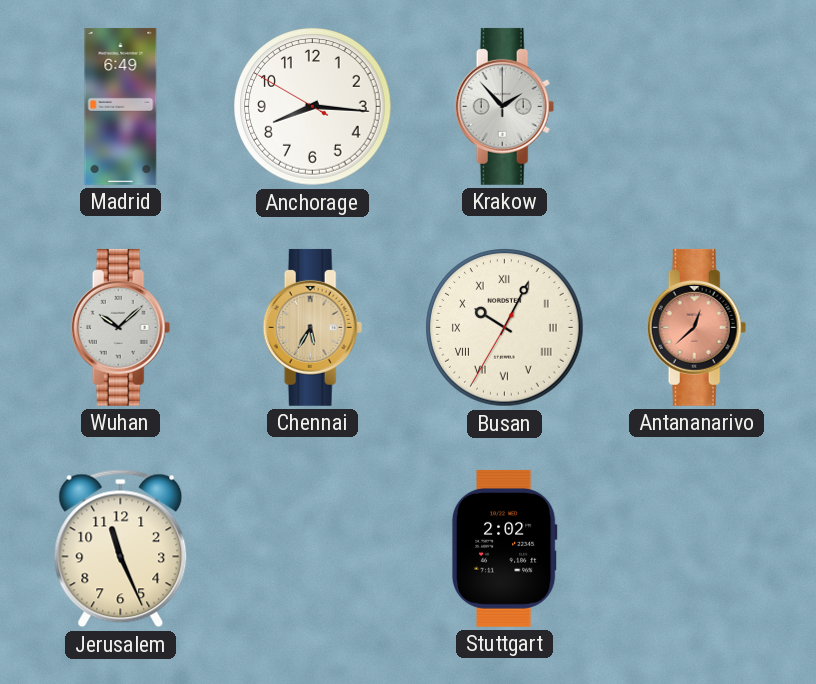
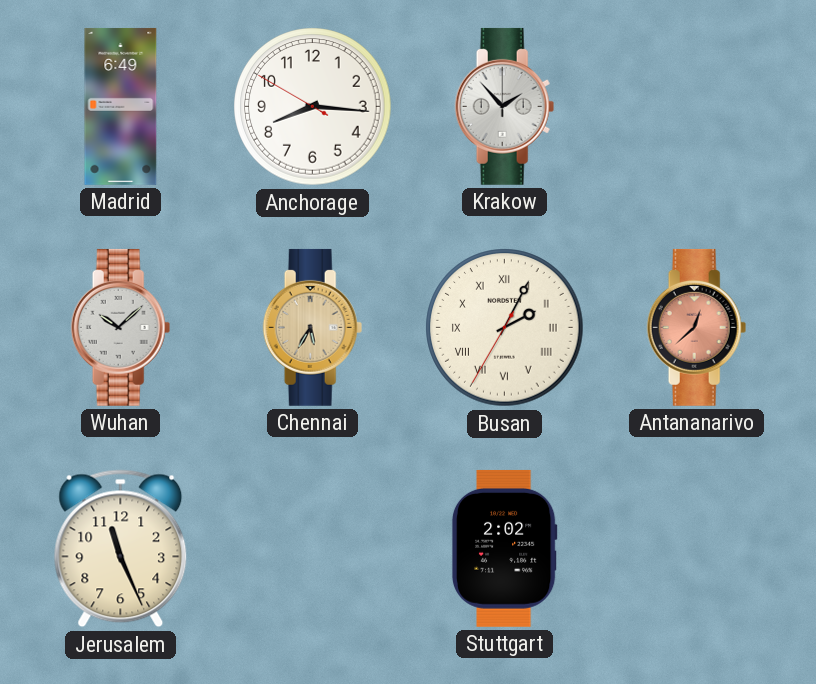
Busan: 10:04 -> 2:04
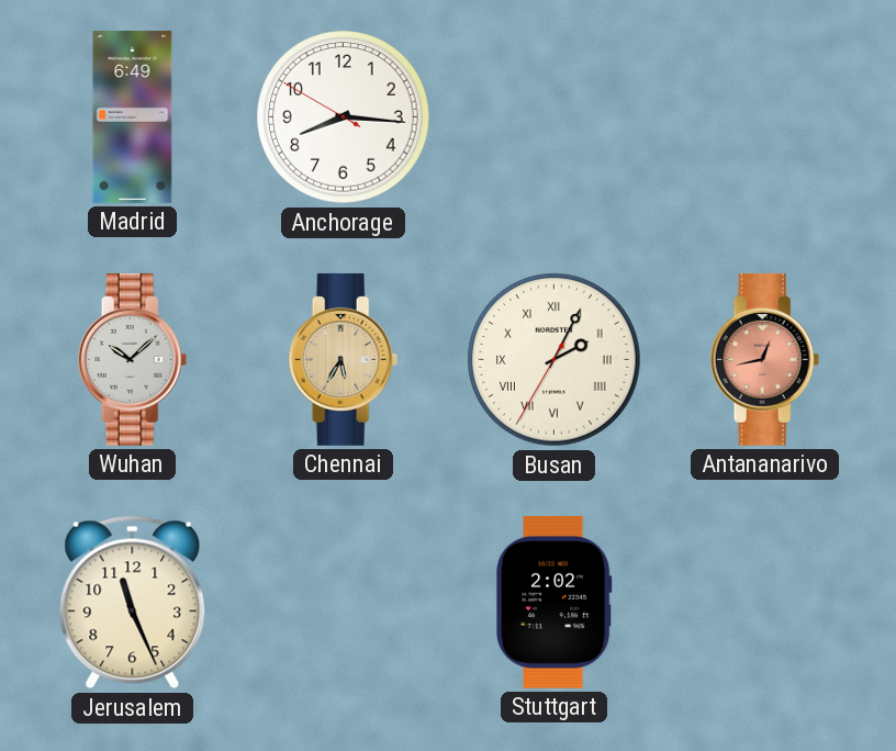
Krakow: 1:53 -> none
Antananarivo: 12:38 -> 12:43
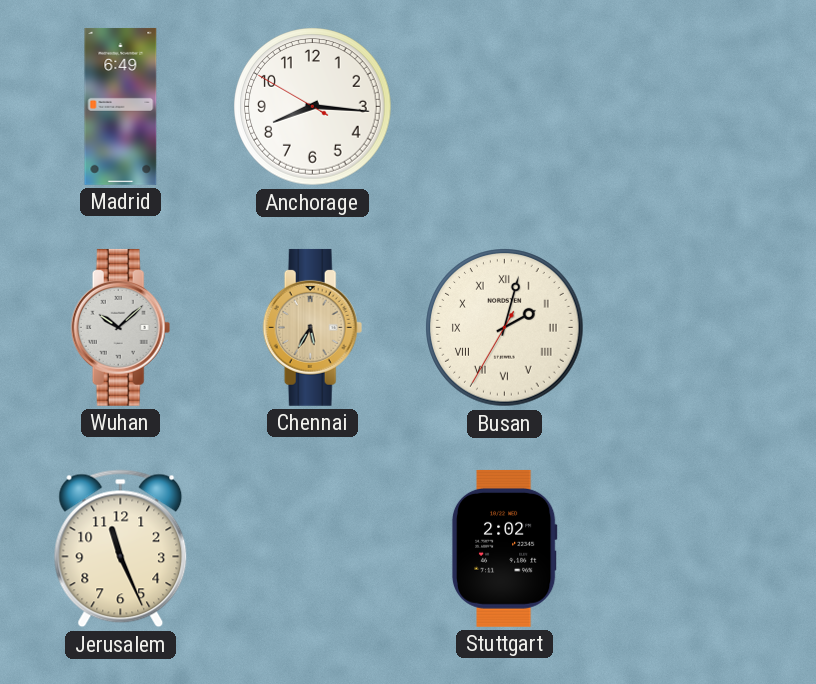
Busan: 2:04 -> 2:02
Antananarivo: 12:43 -> none
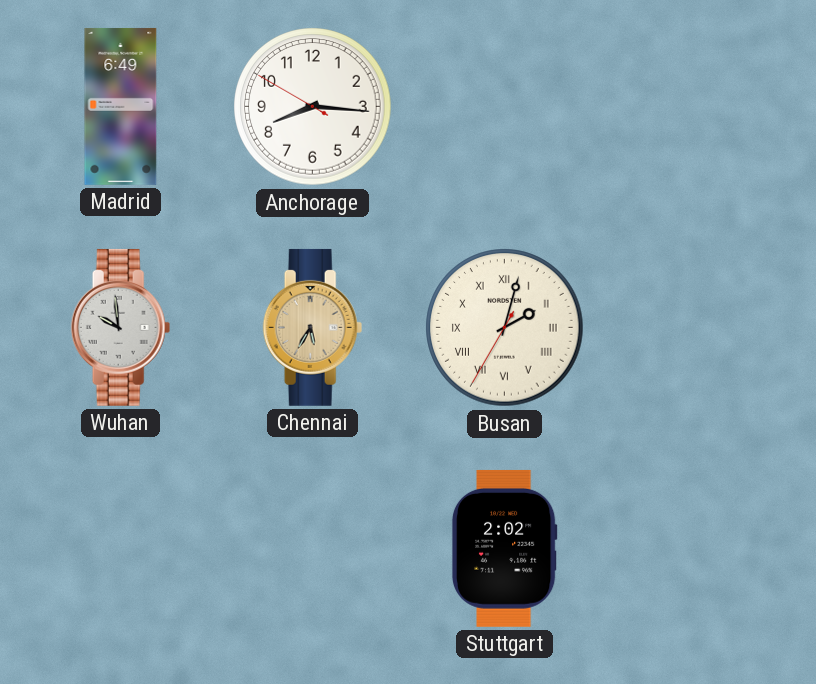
Wuhan: 10:08 -> 9:59
Jerusalem: 11:26 -> none
